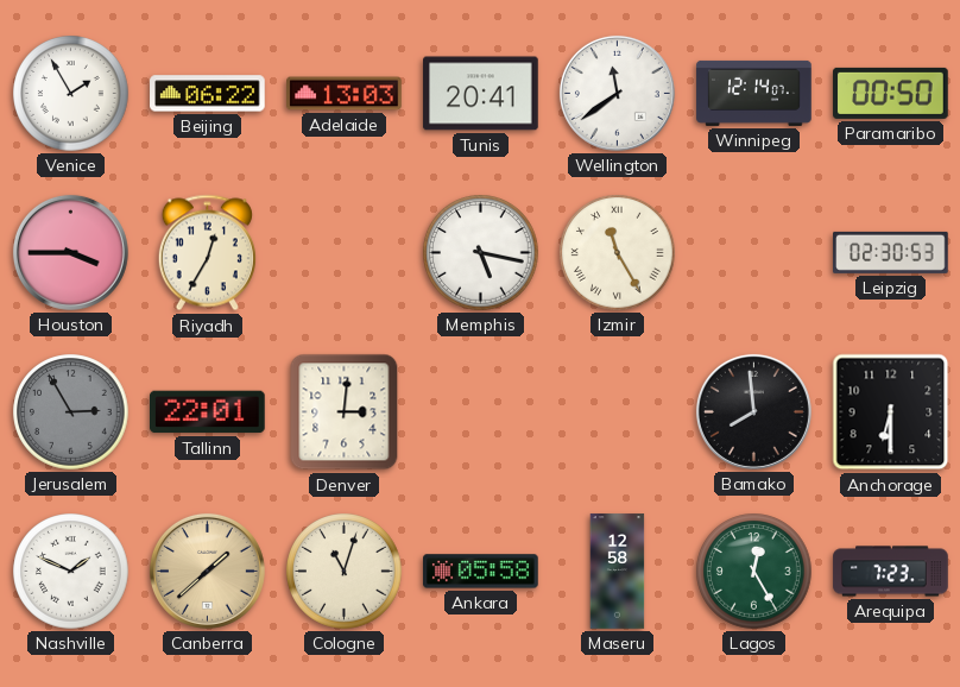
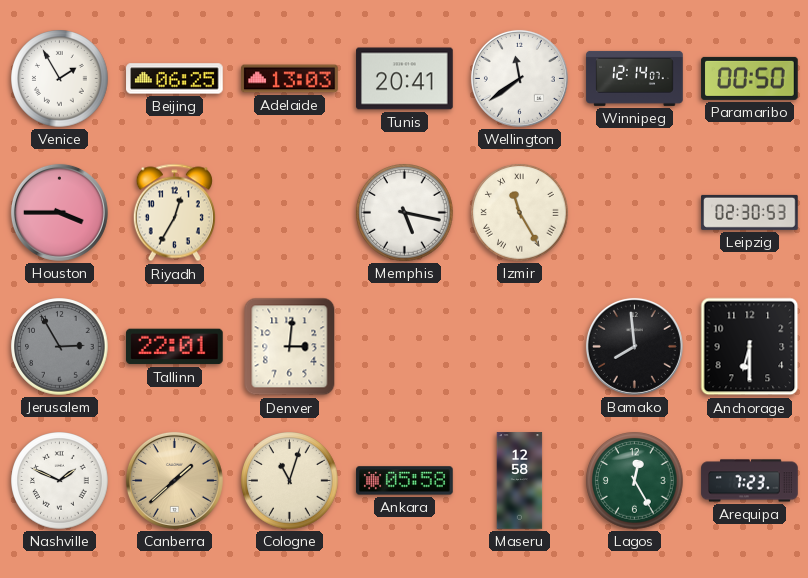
Beijing: 06:22 -> 06:25
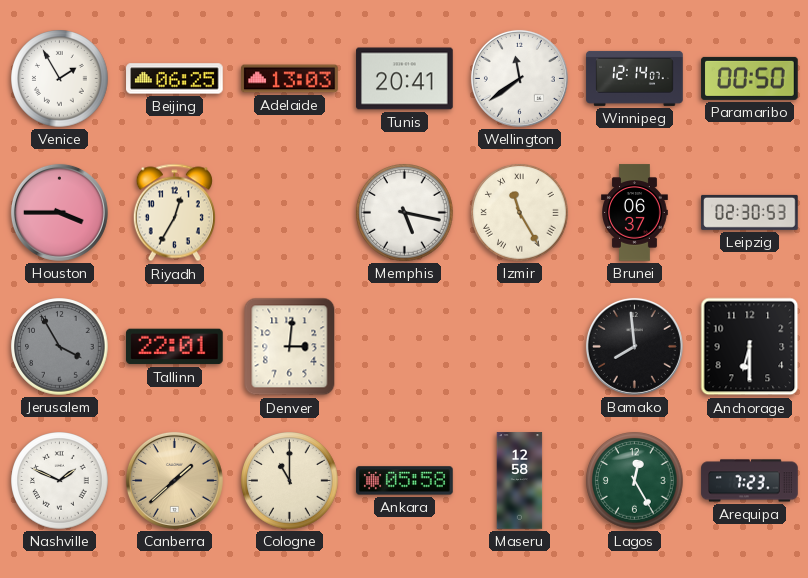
Brunei: none -> 06:37
Jerusalem: 2:55 -> 3:55
Cologne: 11:03 -> 11:00
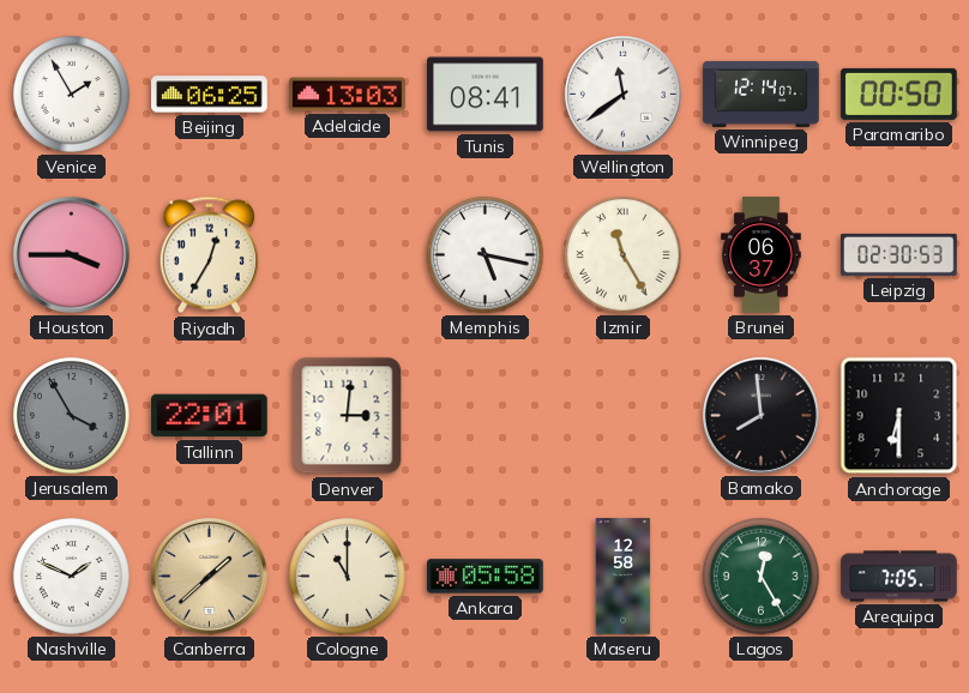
Tunis: 20:41 -> 08:41
Arequipa: 7:23 -> 7:05
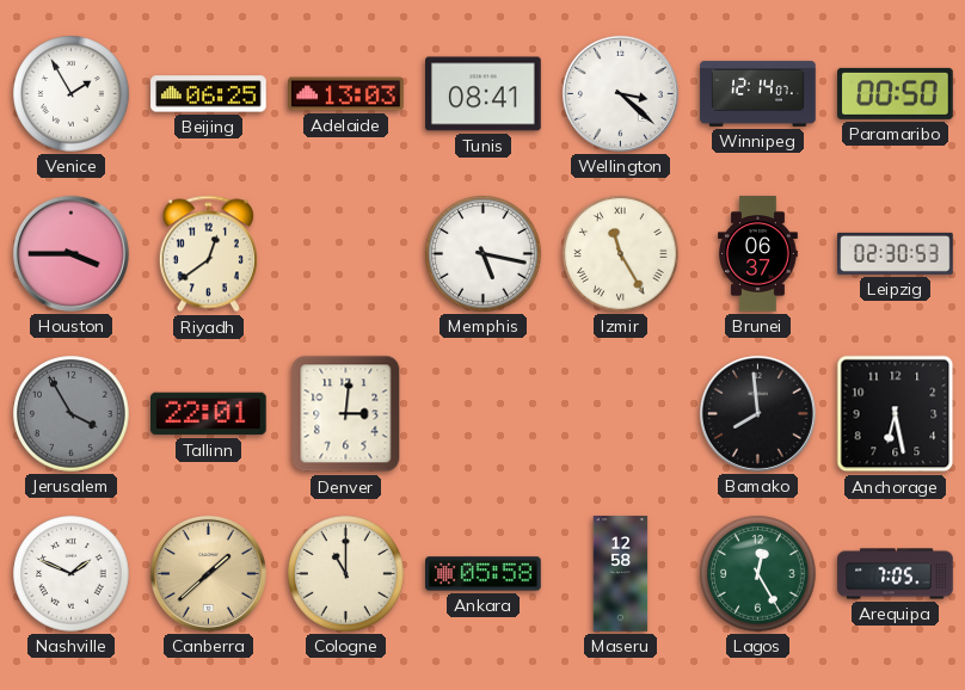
Wellington: 11:39 -> 3:22
Riyadh: 12:35 -> 12:39
Anchorage: 6:30 -> 6:28
